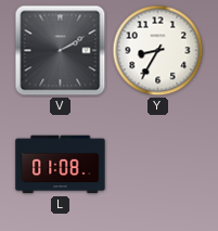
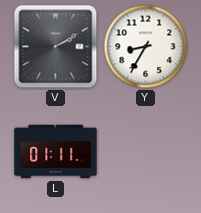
L: 01:08 -> 01:11
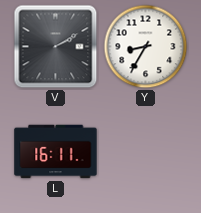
L: 01:11 -> 16:11
